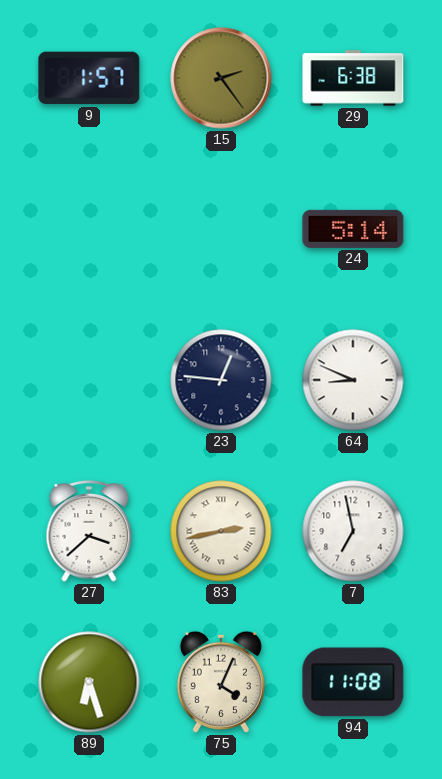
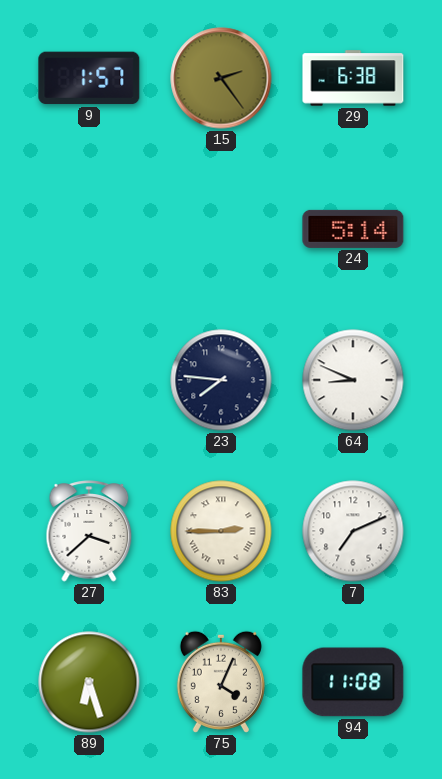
23: 12:46 -> 7:46
83: 2:43 -> 2:45
7: 6:58 -> 7:11
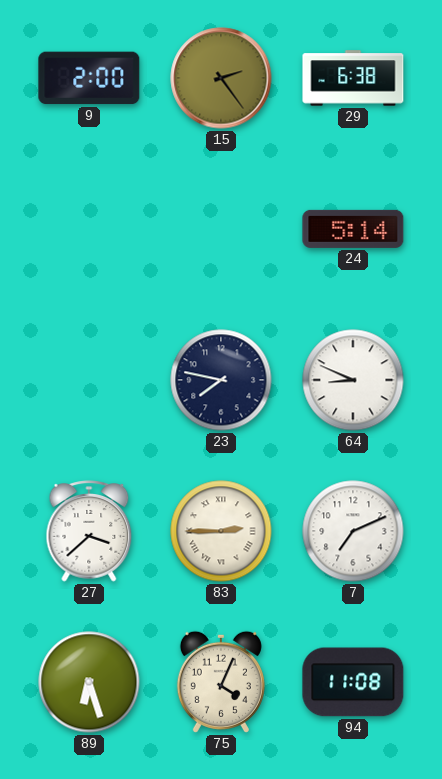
9: 1:57 -> 2:00
23: 7:46 -> 7:47
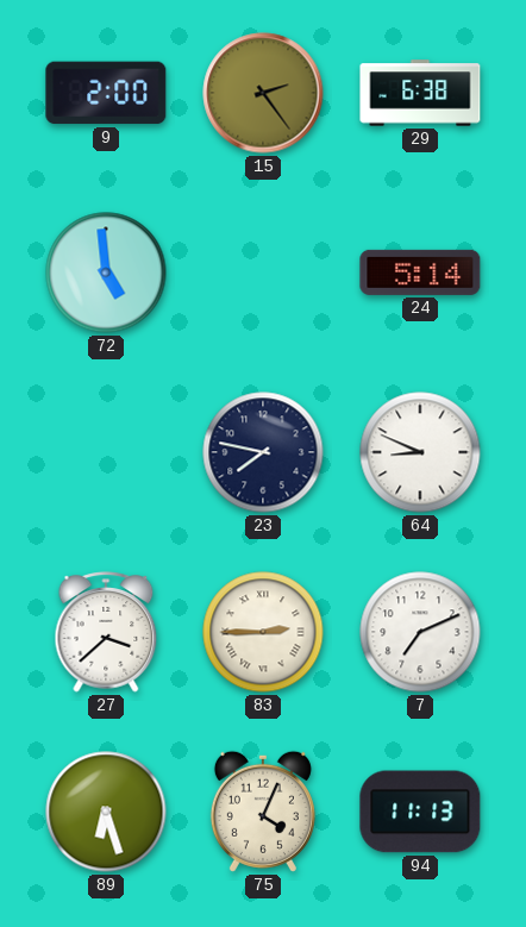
72: none -> 4:59
94: 11:08 -> 11:13
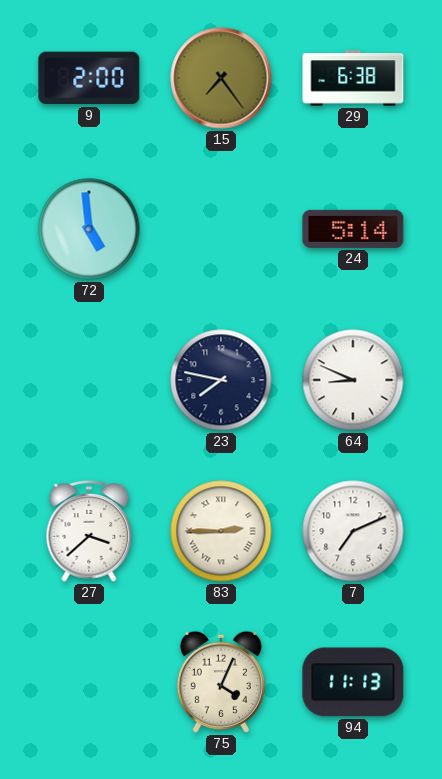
15: 2:24 -> 7:24
89: 6:27 -> none
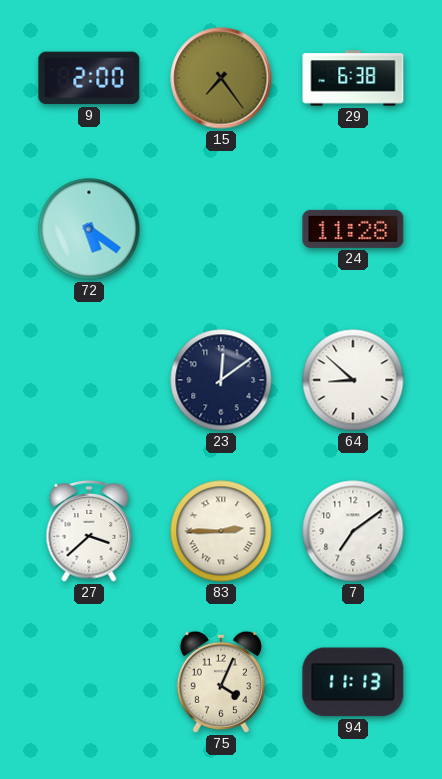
72: 4:59 -> 5:21
24: 5:14 -> 11:28
23: 7:47 -> 12:09
64: 8:49 -> 8:52
7: 7:11 -> 7:09
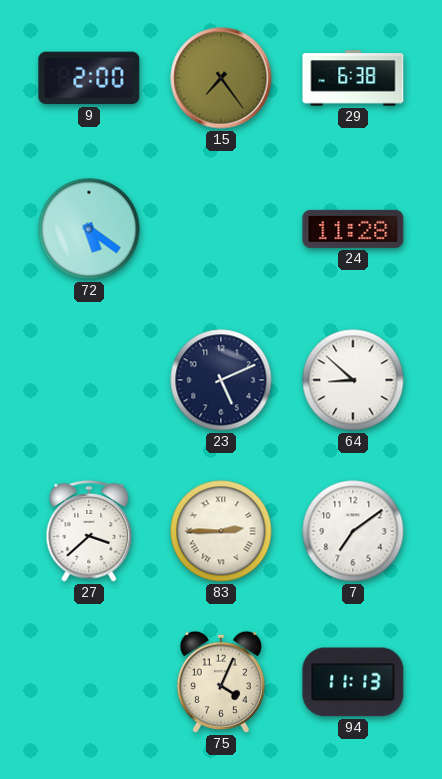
23: 12:09 -> 5:11
